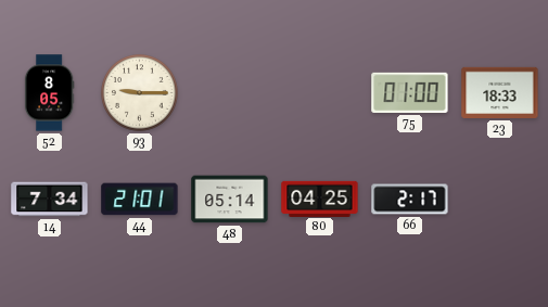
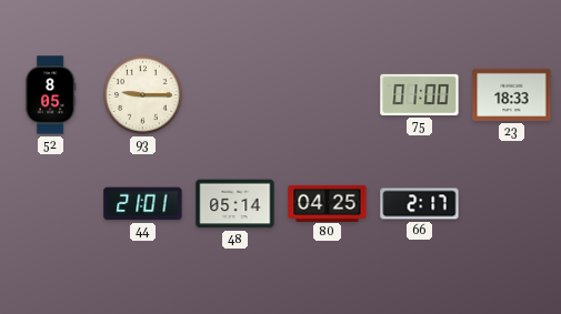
14: 7:34 -> none
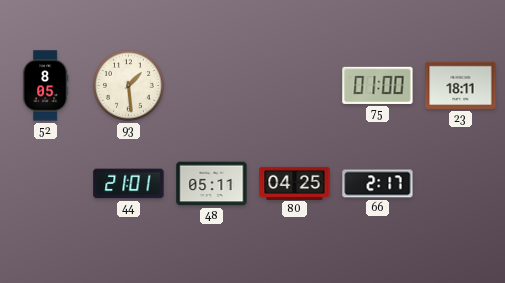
93: 9:15 -> 1:29
23: 18:33 -> 18:11
48: 05:14 -> 05:11
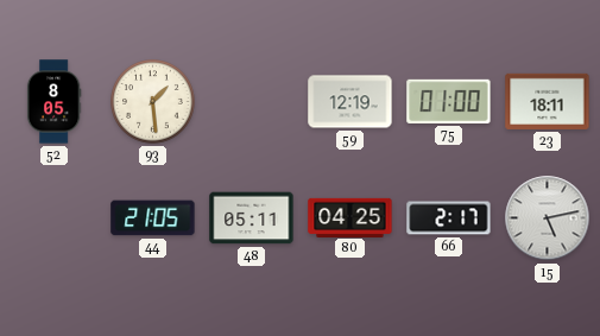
59: none -> 12:19
44: 21:01 -> 21:05
15: none -> 5:13
